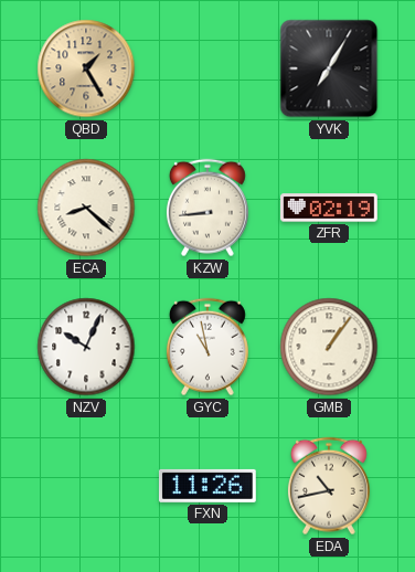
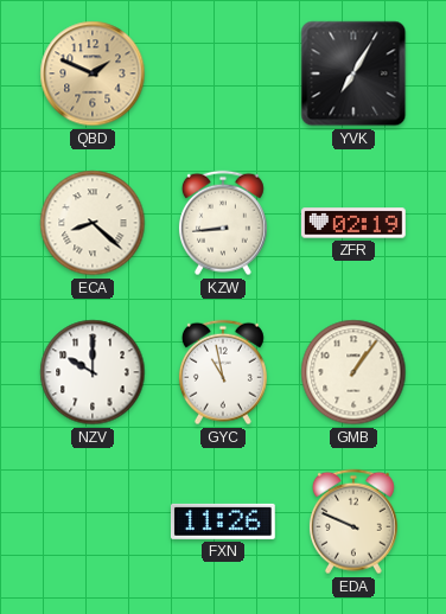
QBD: 1:25 -> 1:49
NZV: 10:04 -> 10:00
EDA: 10:43 -> 9:49
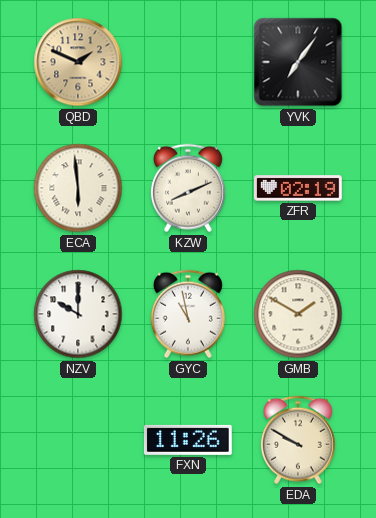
YVK: 7:05 -> 7:06
ECA: 8:22 -> 5:59
KZW: 8:44 -> 8:11
GMB: 1:06 -> 1:50
EDA: 9:49 -> 9:50
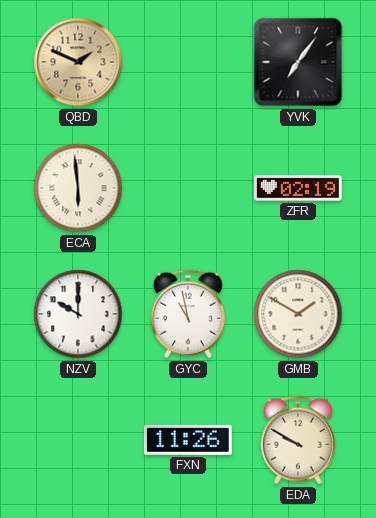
KZW: 8:11 -> none
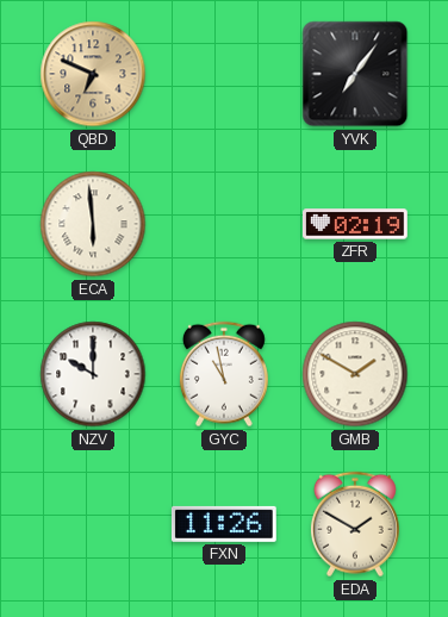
QBD: 1:49 -> 6:49
EDA: 9:50 -> 1:50
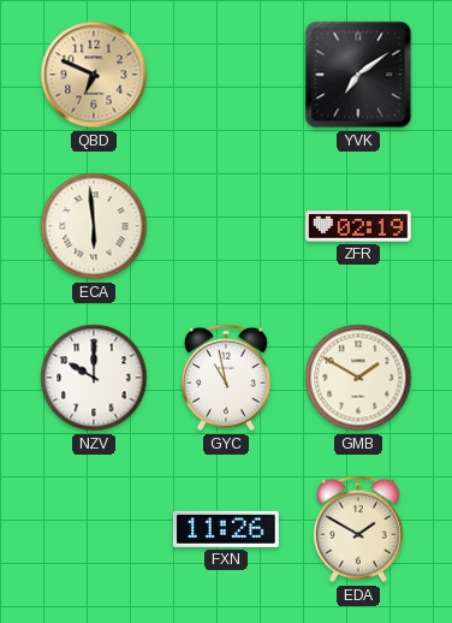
YVK: 7:06 -> 7:09
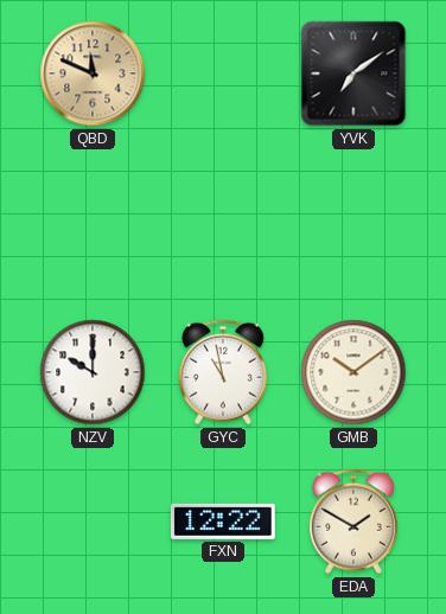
QBD: 6:49 -> 11:49
ECA: 5:59 -> none
ZFR: 02:19 -> none
GMB: 1:50 -> 10:09
FXN: 11:26 -> 12:22
